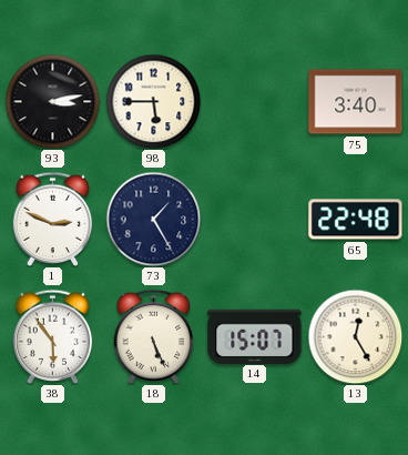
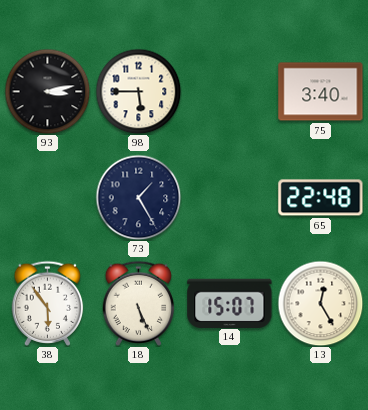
1: 2:49 -> none
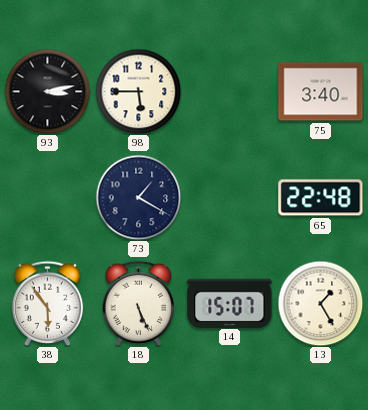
73: 1:25 -> 1:20
13: 12:25 -> 1:25
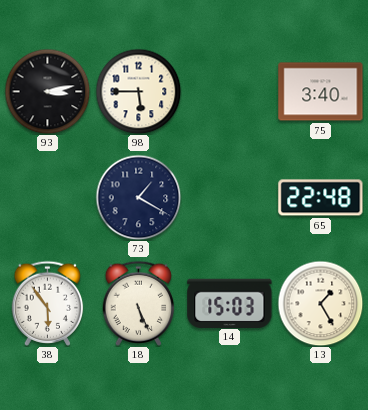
14: 15:07 -> 15:03
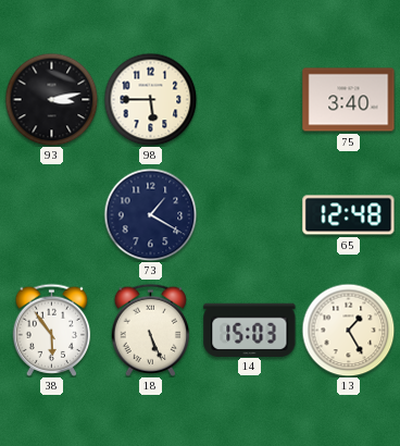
65: 22:48 -> 12:48
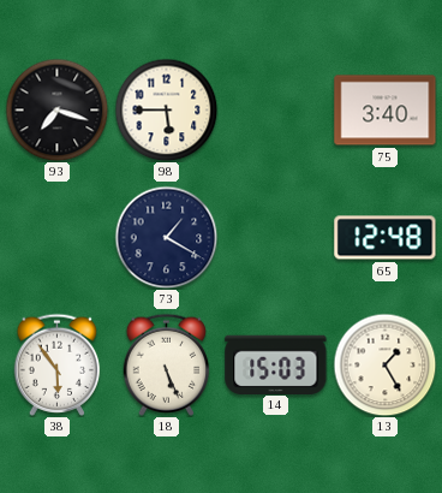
93: 3:13 -> 7:18
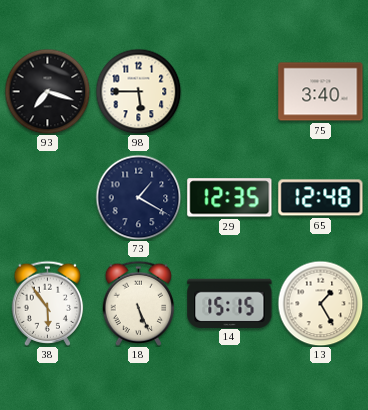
29: none -> 12:35
14: 15:03 -> 15:15
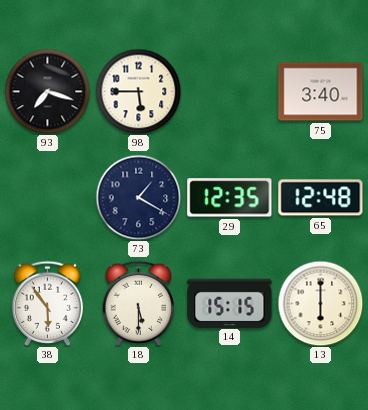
18: 5:26 -> 5:30
13: 1:25 -> 6:00
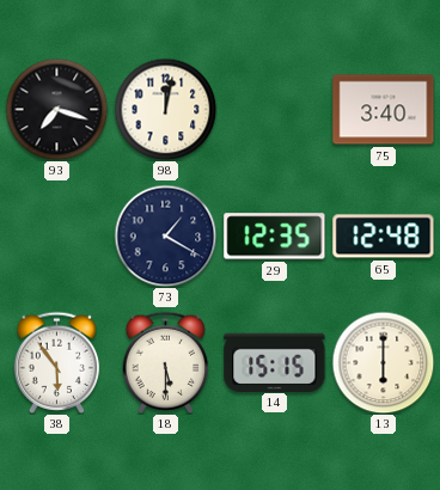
98: 5:45 -> 12:02
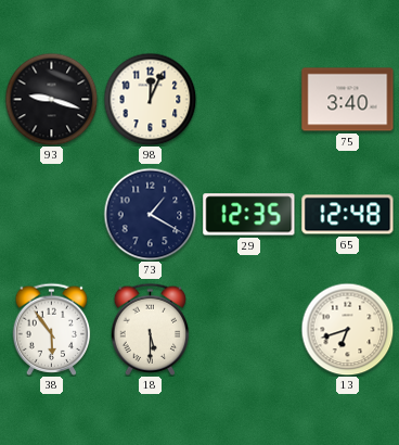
93: 7:18 -> 9:18
98: 12:02 -> 12:04
14: 15:15 -> none
13: 6:00 -> 6:42
